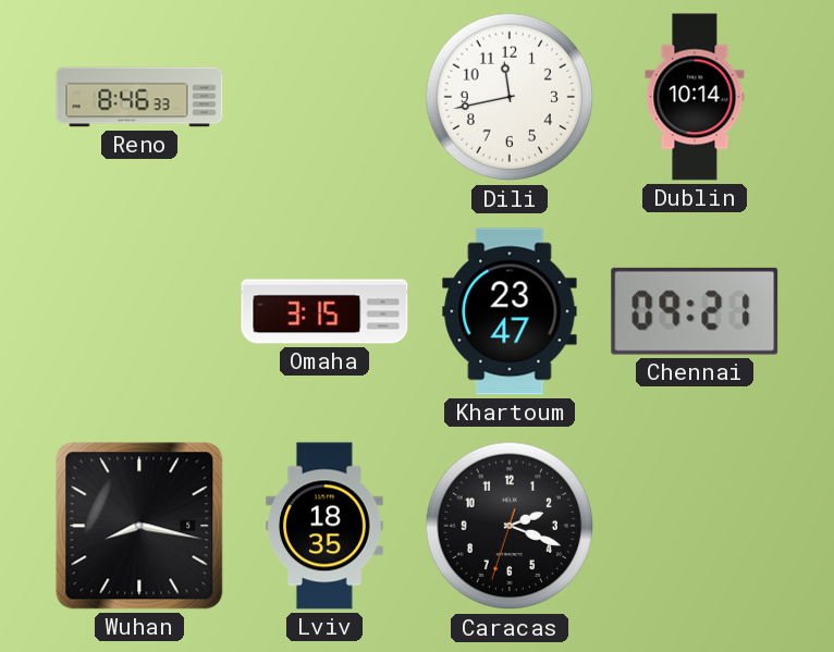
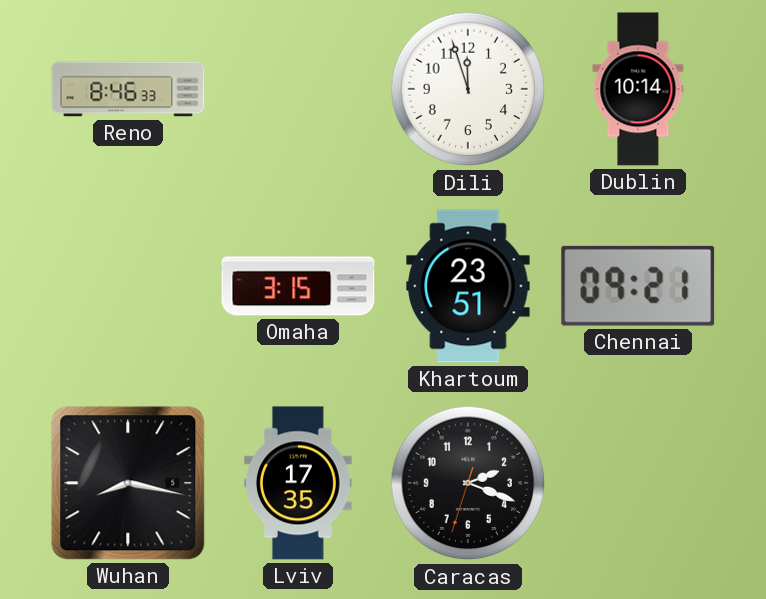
Dili: 11:43 -> 11:57
Khartoum: 23:47 -> 23:51
Lviv: 18:35 -> 17:35
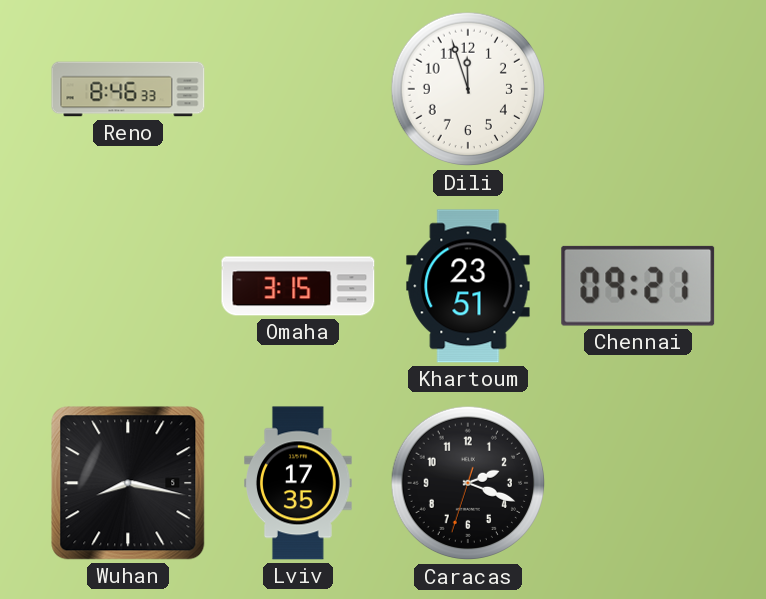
Dublin: 10:14 -> none
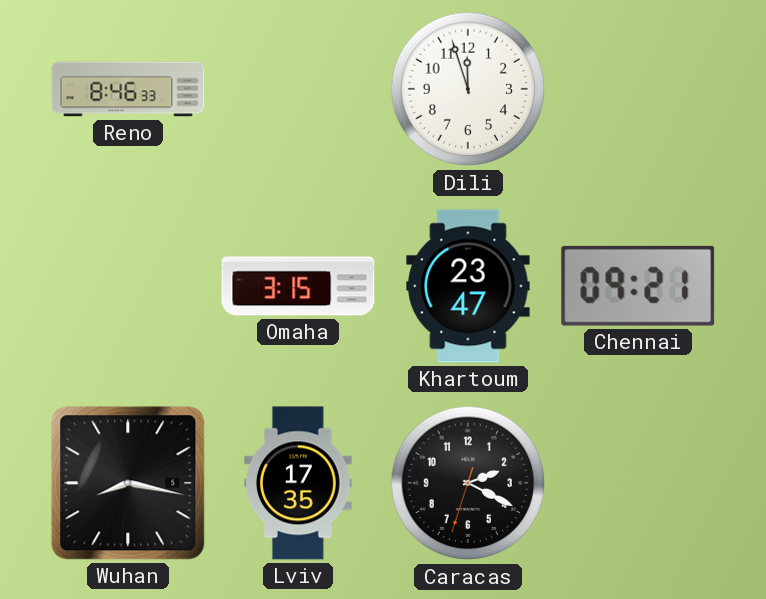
Khartoum: 23:51 -> 23:47
Caracas: 2:18 -> 2:19
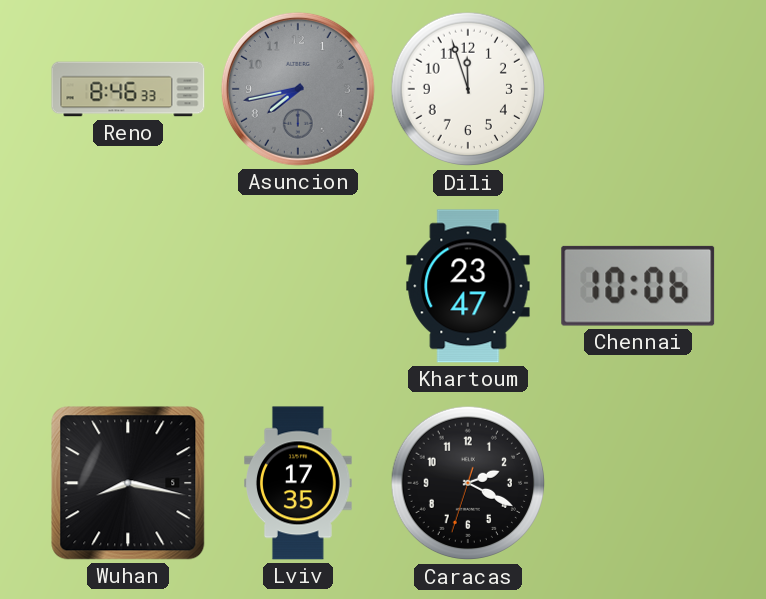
Asuncion: none -> 7:43
Omaha: 3:15 -> none
Chennai: 09:21 -> 10:06
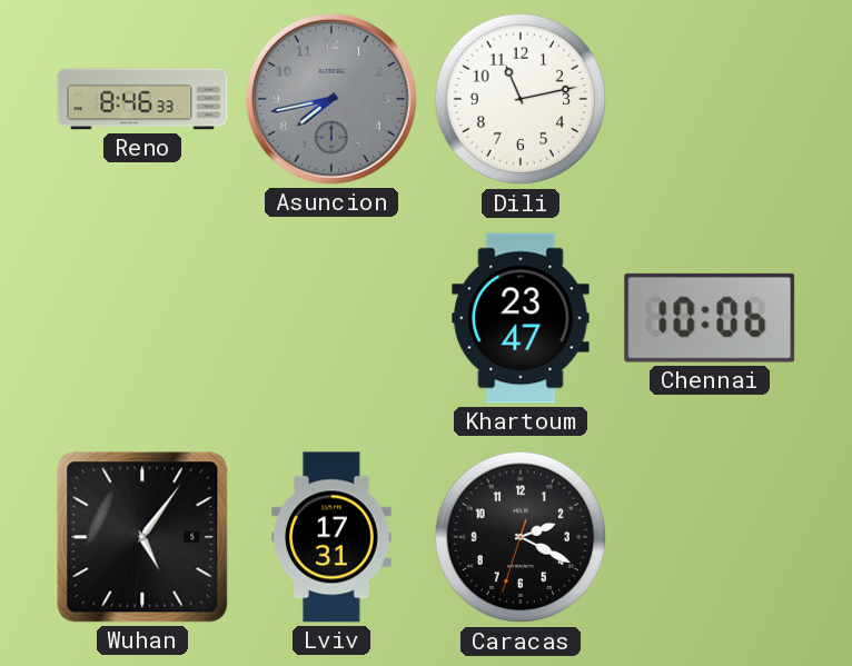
Dili: 11:57 -> 11:13
Wuhan: 8:17 -> 5:06
Lviv: 17:35 -> 17:31
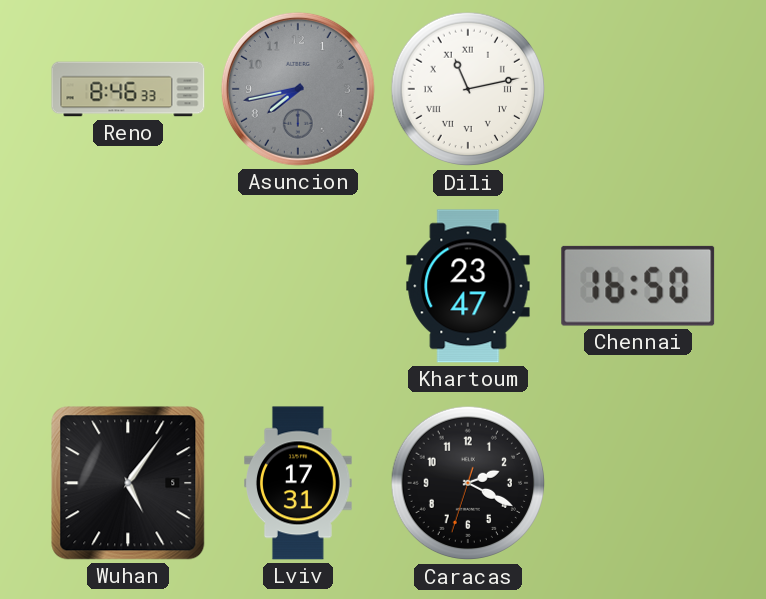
Dili numerals: Arabic -> Roman
Chennai: 10:06 -> 16:50
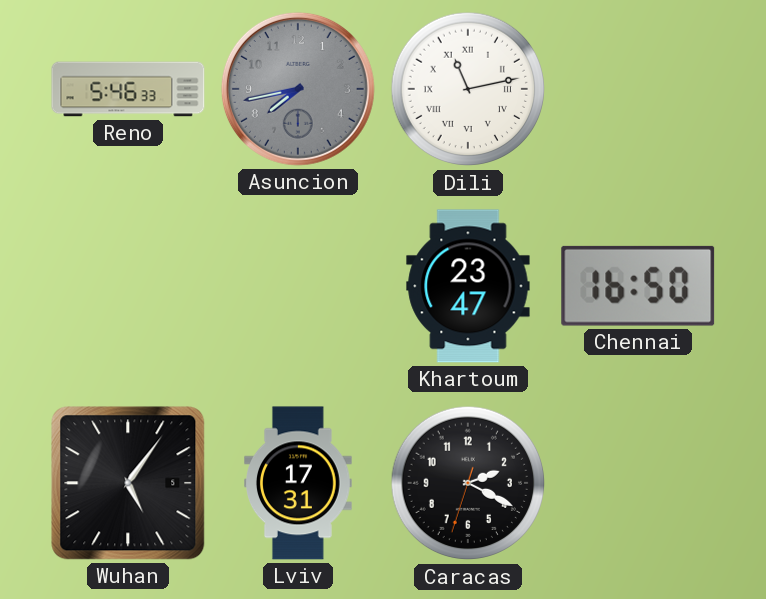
Reno: 8:46 -> 5:46
